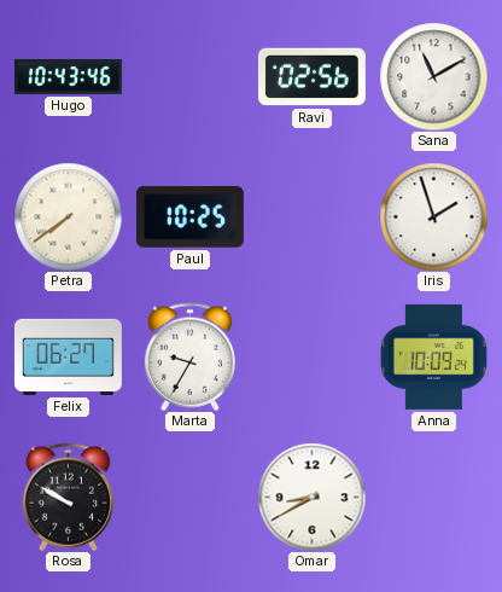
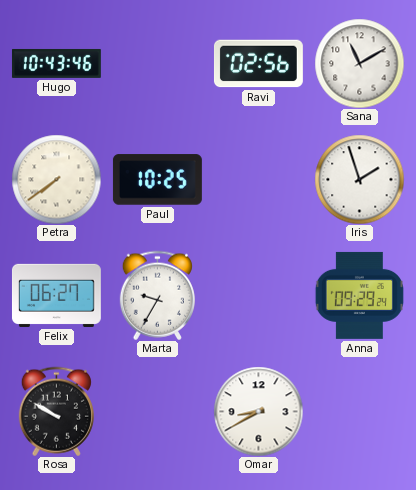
Anna: 10:09 -> 09:29
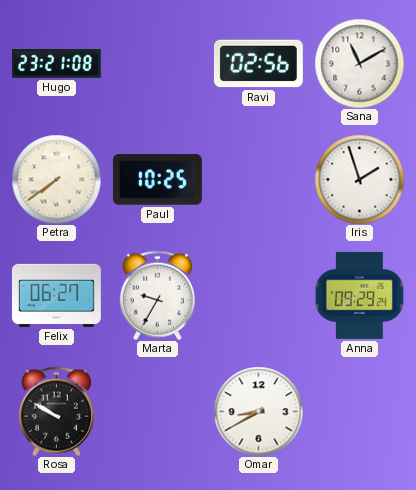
Hugo: 10:43 -> 23:21
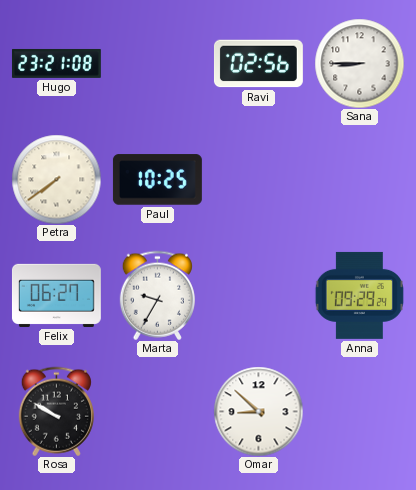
Sana: 11:10 -> 8:45
Iris: 1:57 -> none
Omar: 8:40 -> 8:52
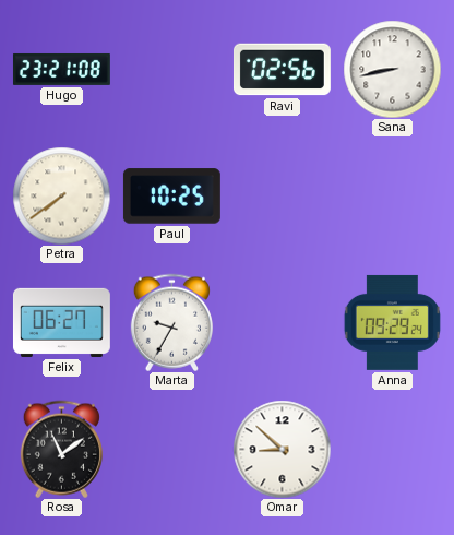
Sana: 8:45 -> 8:43
Rosa: 9:50 -> 11:09
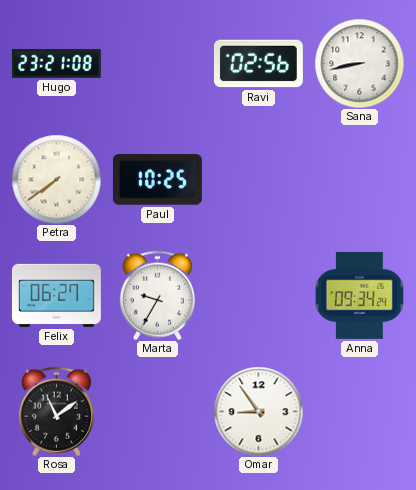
Anna: 09:29 -> 09:34
Omar: 8:52 -> 8:54
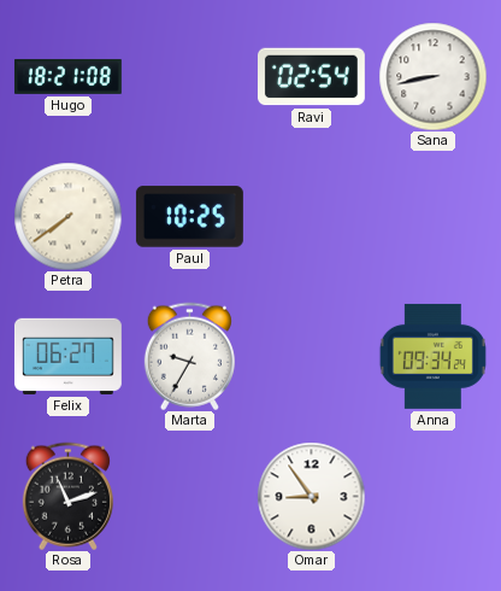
Hugo: 23:21 -> 18:21
Ravi: 02:56 -> 02:54
Rosa: 11:09 -> 11:12
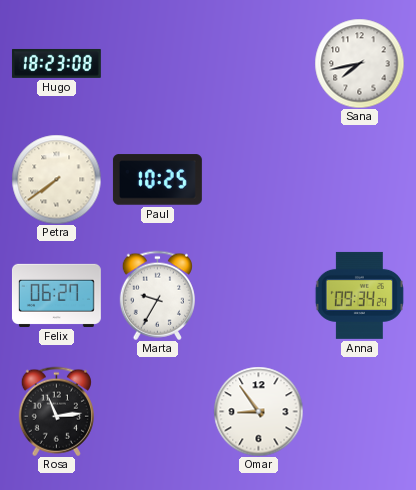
Hugo: 18:21 -> 18:23
Ravi: 02:54 -> none
Sana: 8:43 -> 7:43
Rosa: 11:12 -> 11:14
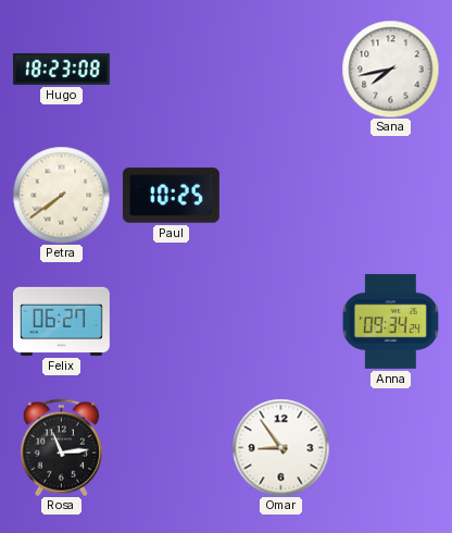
Marta: 9:35 -> none
